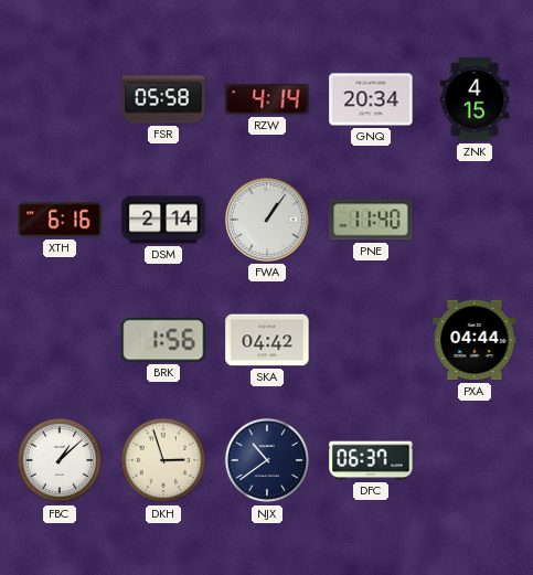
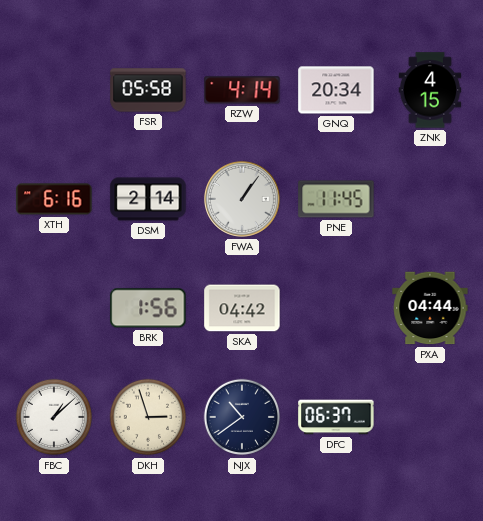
PNE: 11:40 -> 11:45
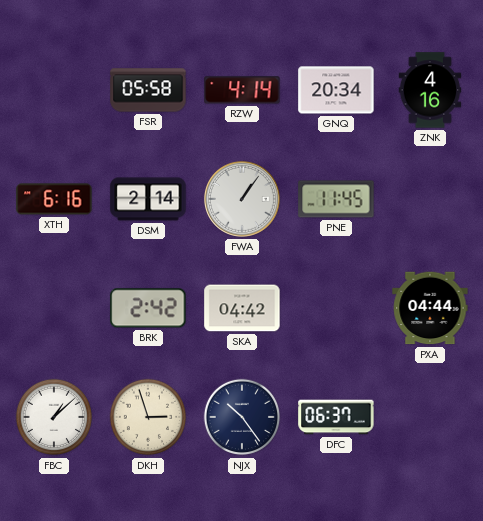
ZNK: 4:15 -> 4:16
BRK: 1:56 -> 2:42
NJX: 10:39 -> 10:24
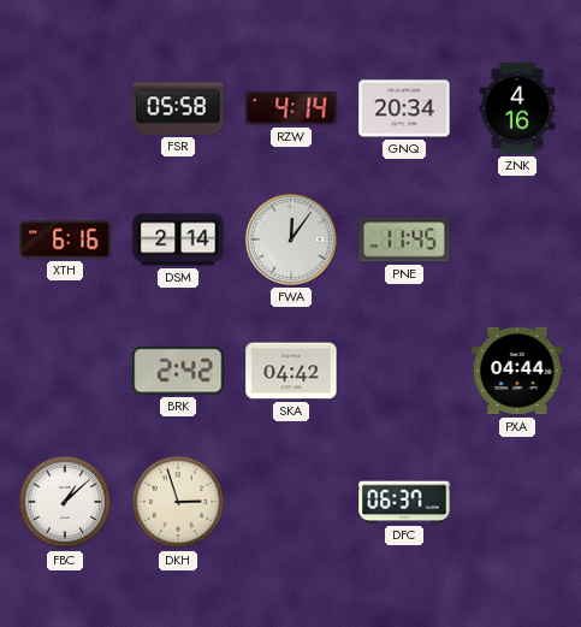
FWA: 1:06 -> 12:06
NJX: 10:24 -> none
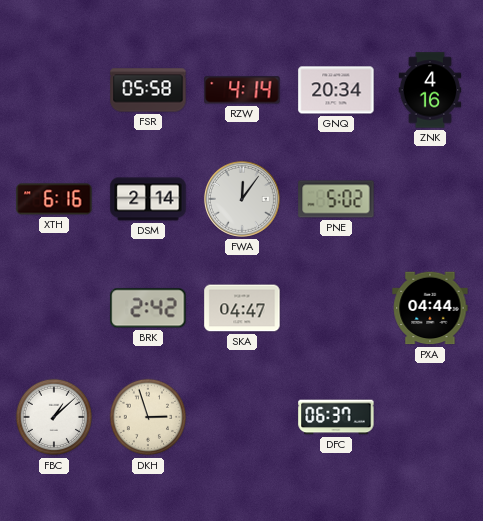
PNE: 11:45 -> 5:02
SKA: 04:42 -> 04:47
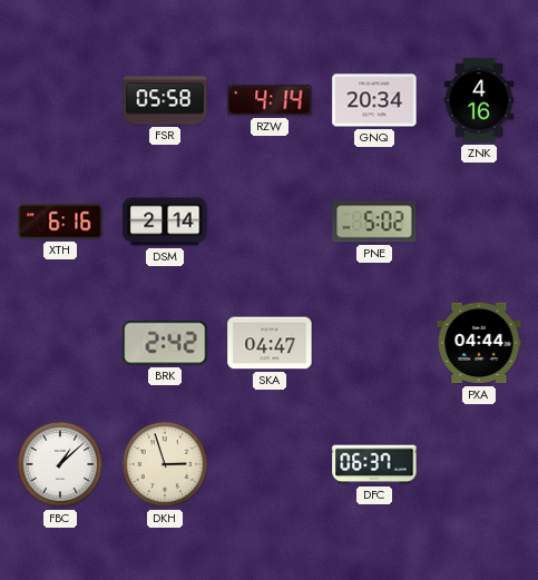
FWA: 12:06 -> none
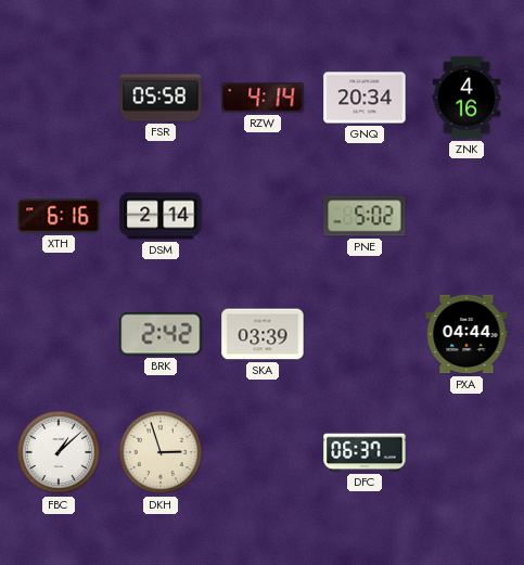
SKA: 04:47 -> 03:39
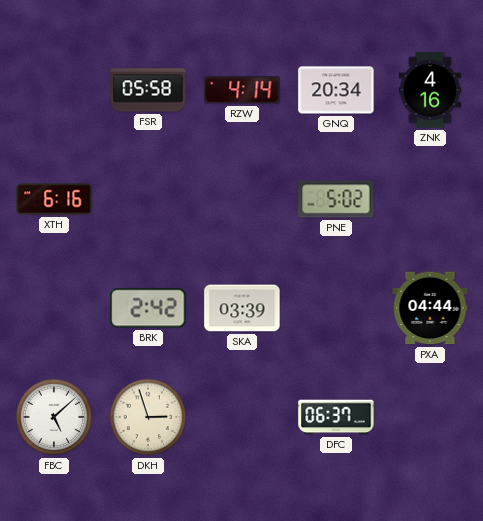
DSM: 2:14 -> none
FBC: 1:08 -> 5:08
